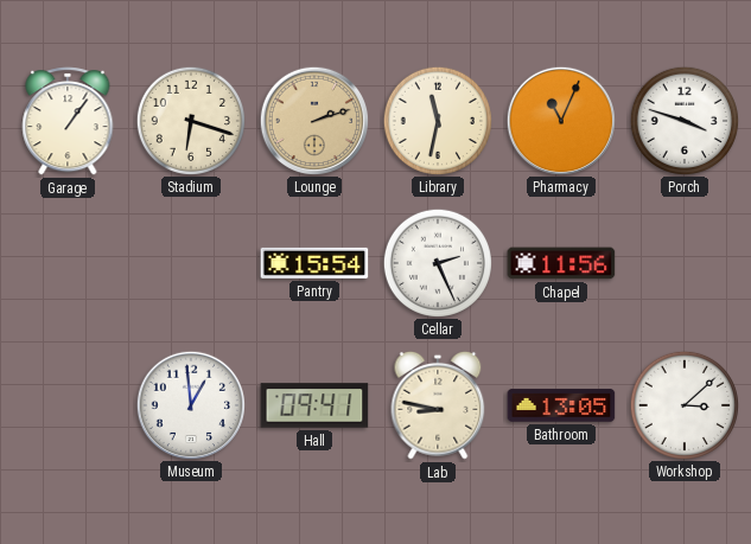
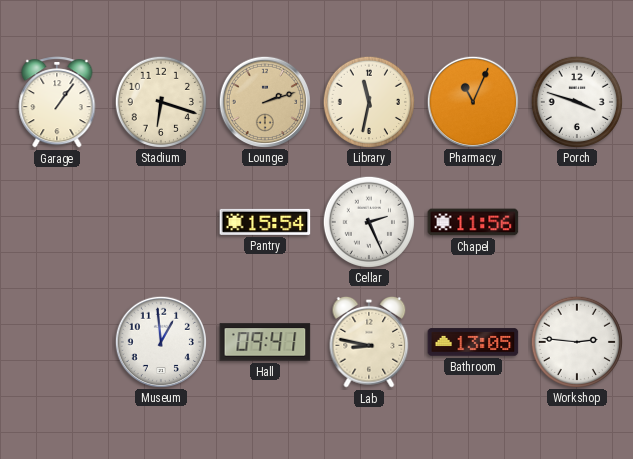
Workshop: 3:08 -> 2:46
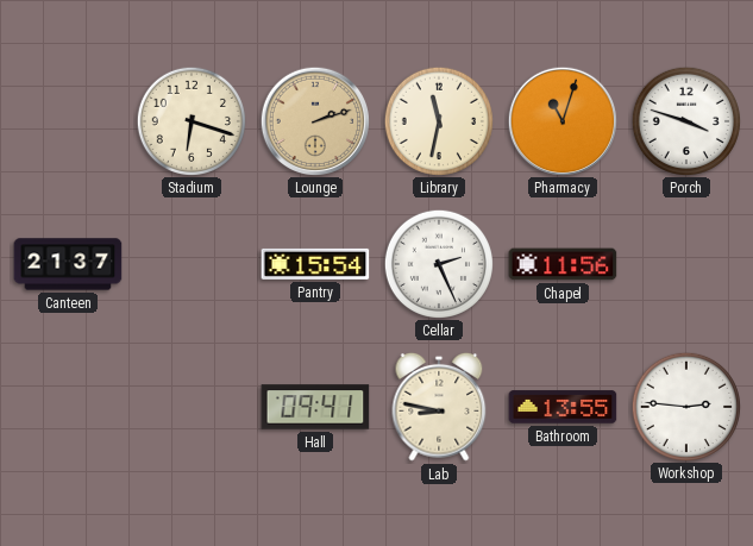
Garage: 1:06 -> none
Pharmacy: 11:04 -> 11:03
Canteen: none -> 21:37
Museum: 12:59 -> none
Bathroom: 13:05 -> 13:55
